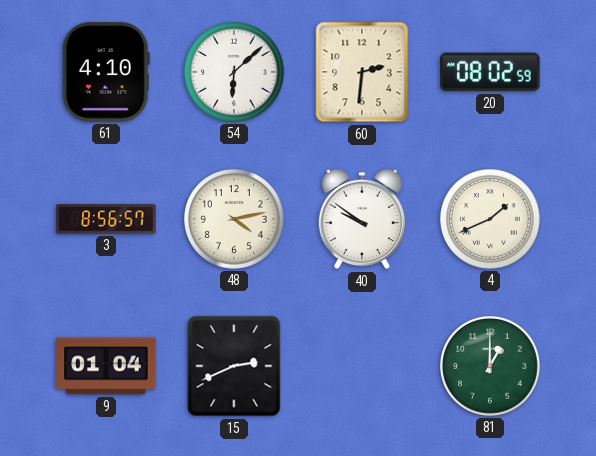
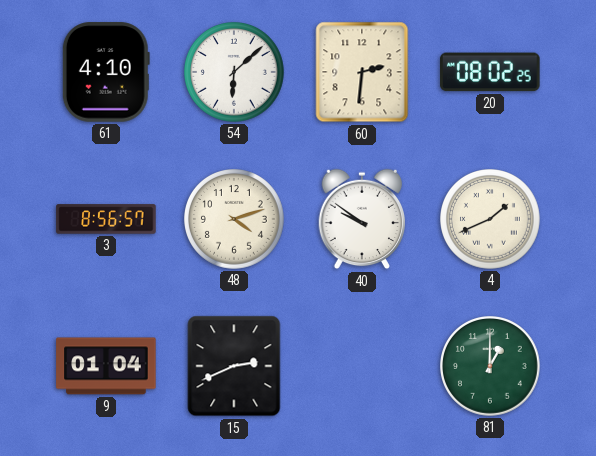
20: 08:02:59 -> 08:02:25
48: 4:13 -> 4:12
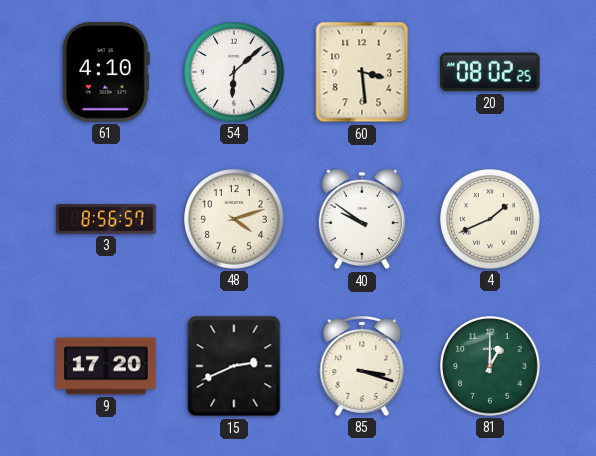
60: 2:31 -> 3:29
9: 01:04 -> 17:20
85: none -> 3:18
